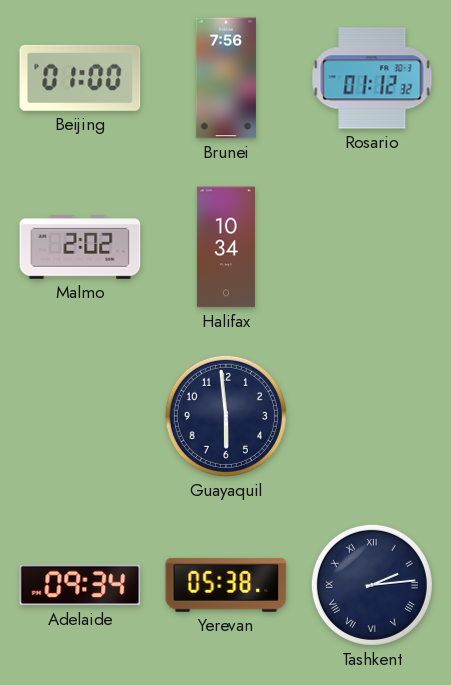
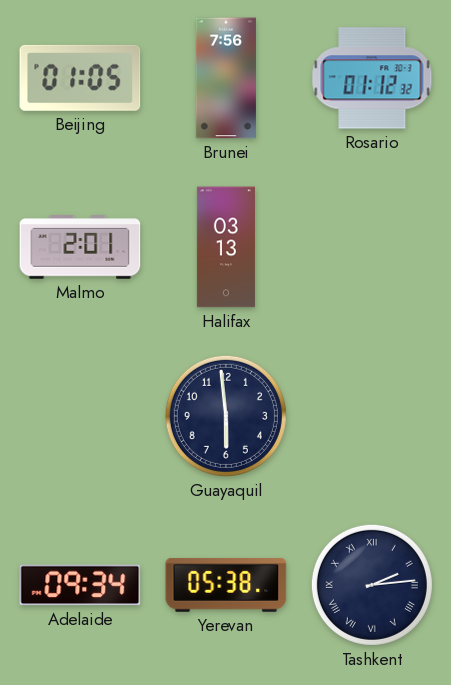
Beijing: 01:00 -> 01:05
Malmo: 2:02 -> 2:01
Halifax: 10:34 -> 03:13
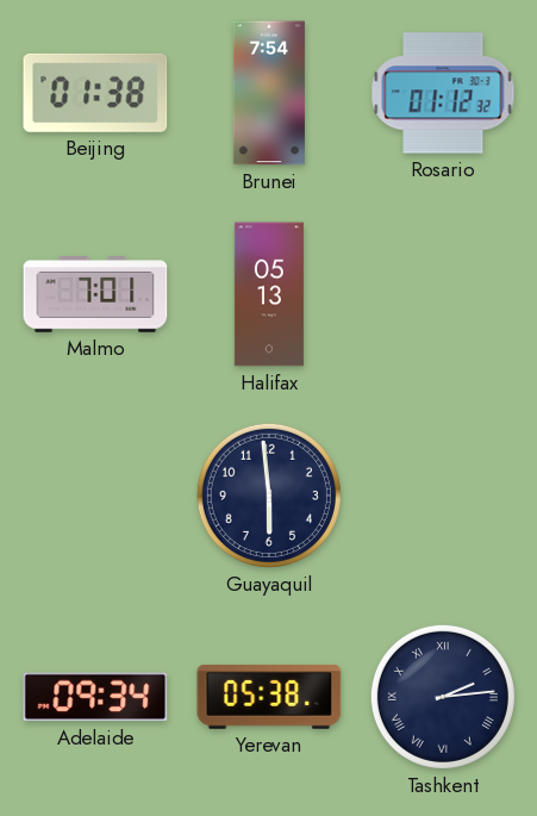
Beijing: 01:05 -> 01:38
Brunei: 7:56 -> 7:54
Malmo: 2:01 -> 7:01
Halifax: 03:13 -> 05:13
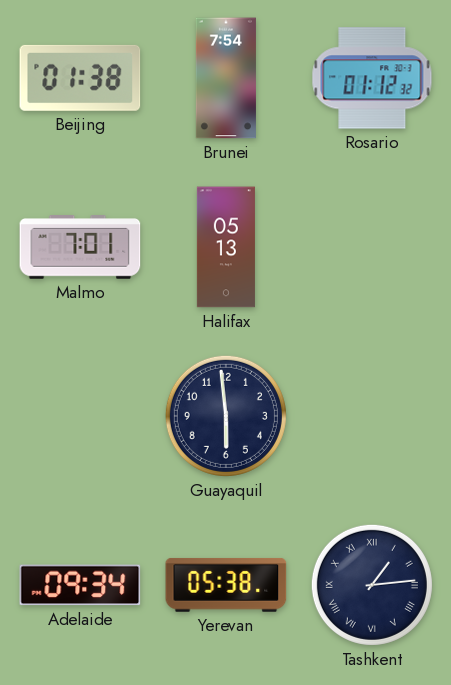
Tashkent: 2:14 -> 1:14
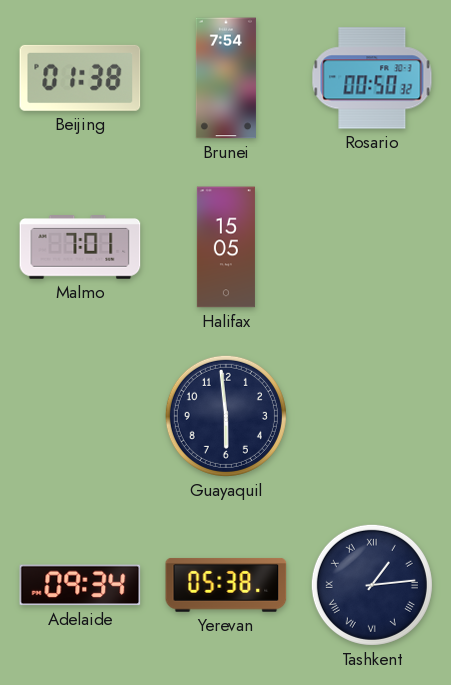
Rosario: 01:12 -> 00:50
Halifax: 05:13 -> 15:05
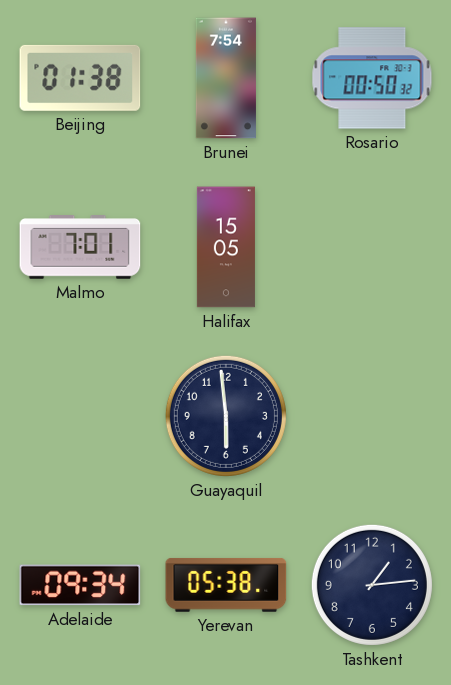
Tashkent numerals: Roman -> Arabic
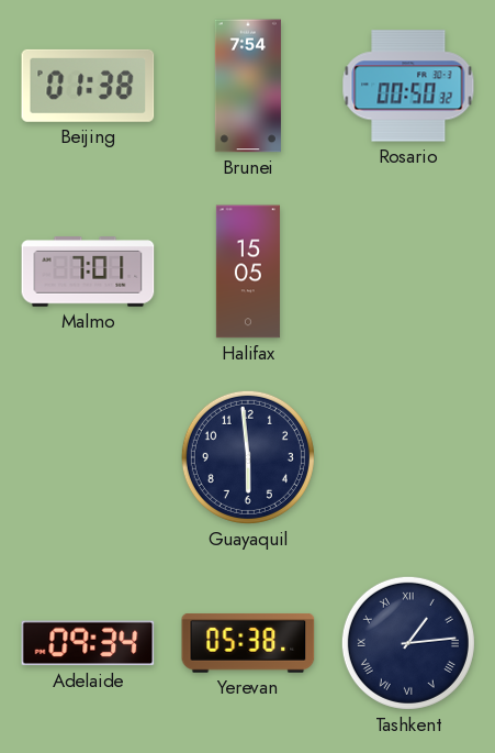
Tashkent numerals: Arabic -> Roman
